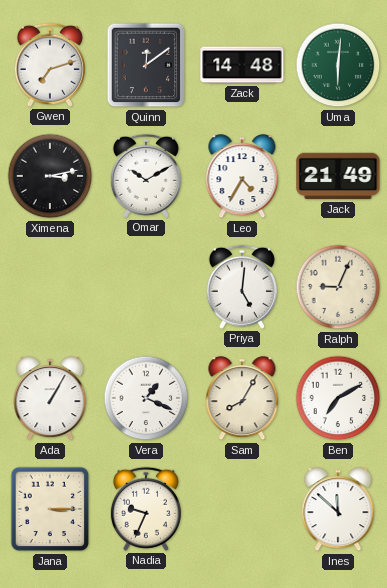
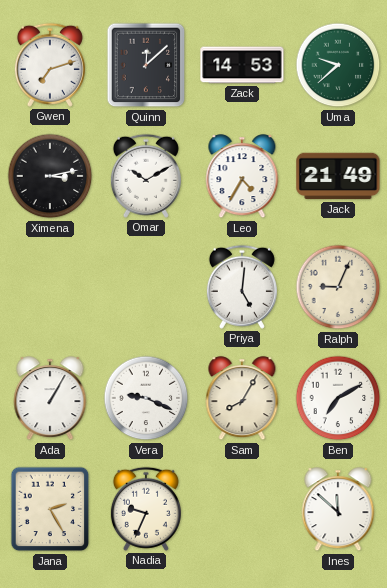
Quinn: 12:09 -> 12:08
Zack: 14:48 -> 14:53
Uma: 6:01 -> 9:38
Vera: 1:19 -> 9:19
Jana: 3:15 -> 2:25
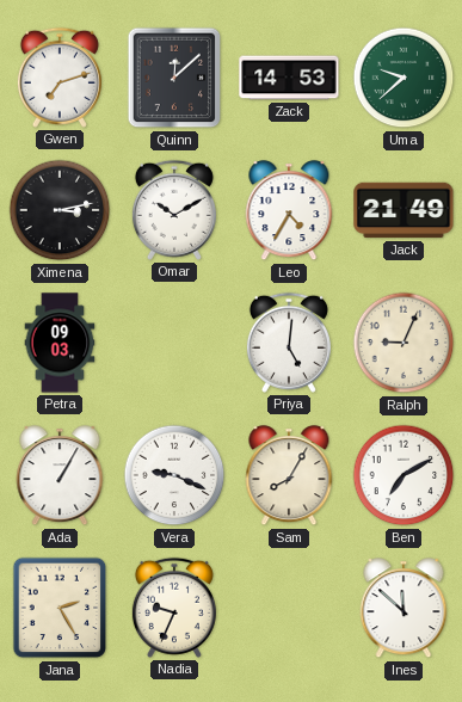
Petra: none -> 09:03
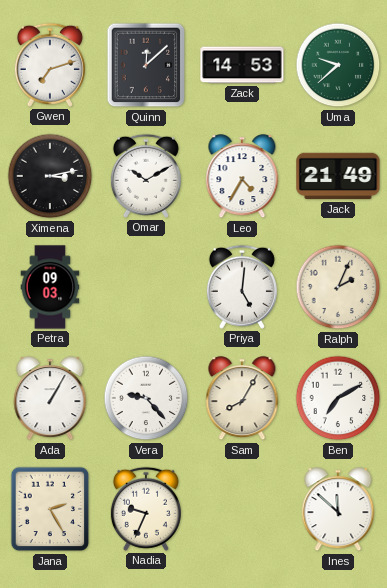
Ralph: 9:04 -> 2:04
Vera: 9:19 -> 9:23
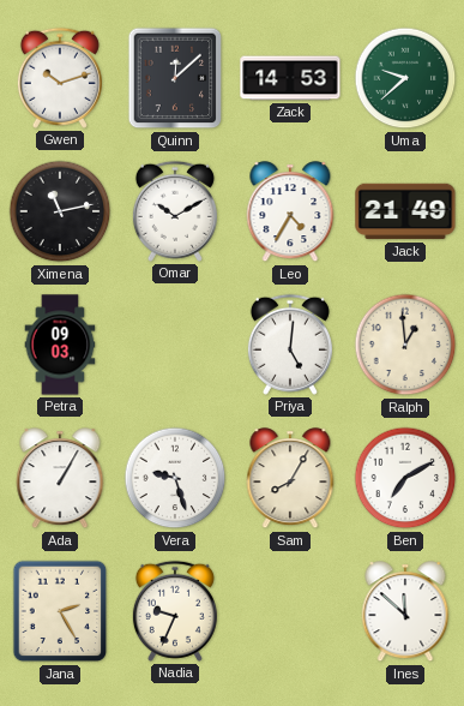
Gwen: 7:12 -> 10:12
Ximena: 3:13 -> 11:13
Ralph: 2:04 -> 12:59
Vera: 9:23 -> 9:27
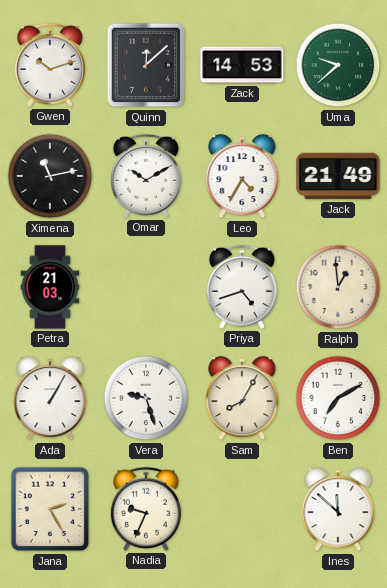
Petra: 09:03 -> 21:03
Priya: 5:01 -> 4:42
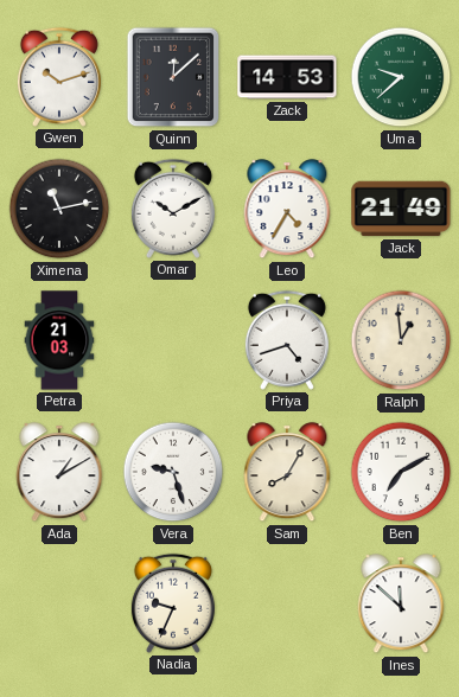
Ada: 1:05 -> 1:10
Jana: 2:25 -> none
